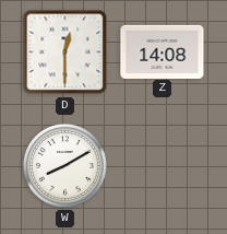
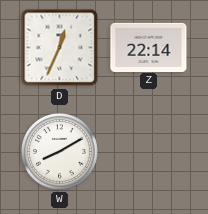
D: 12:30 -> 12:34
Z: 14:08 -> 22:14
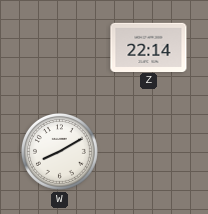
D: 12:34 -> none
